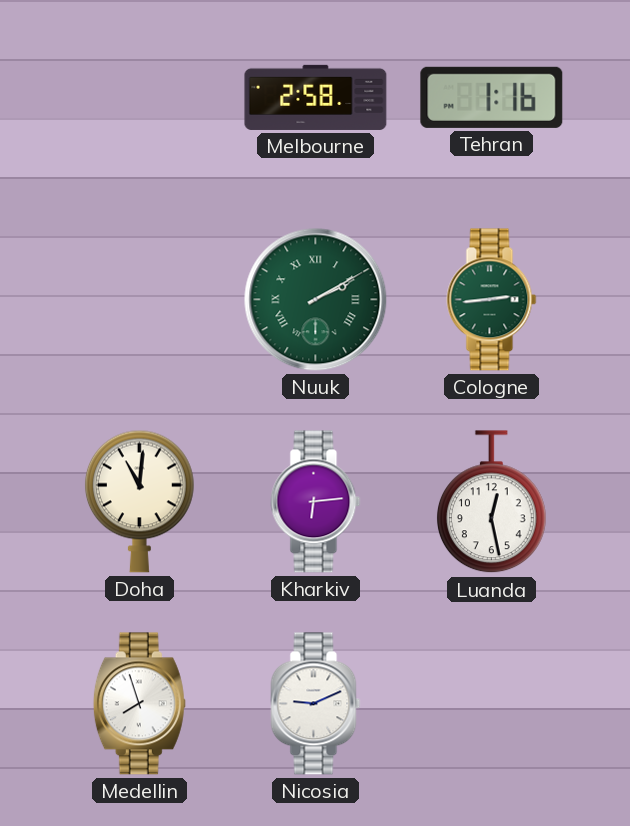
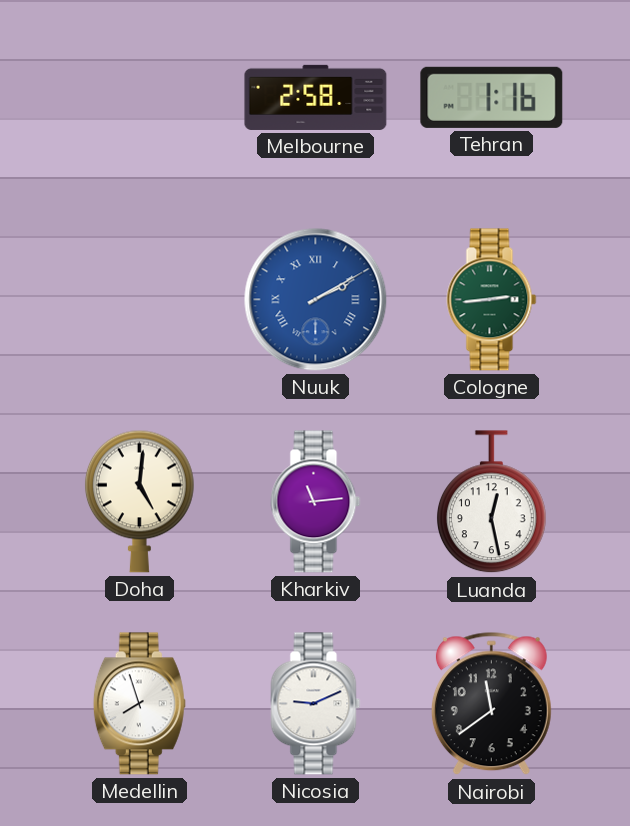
Nuuk dial: green -> blue
Doha: 11:01 -> 5:01
Kharkiv: 6:14 -> 11:14
Nairobi: none -> 11:39
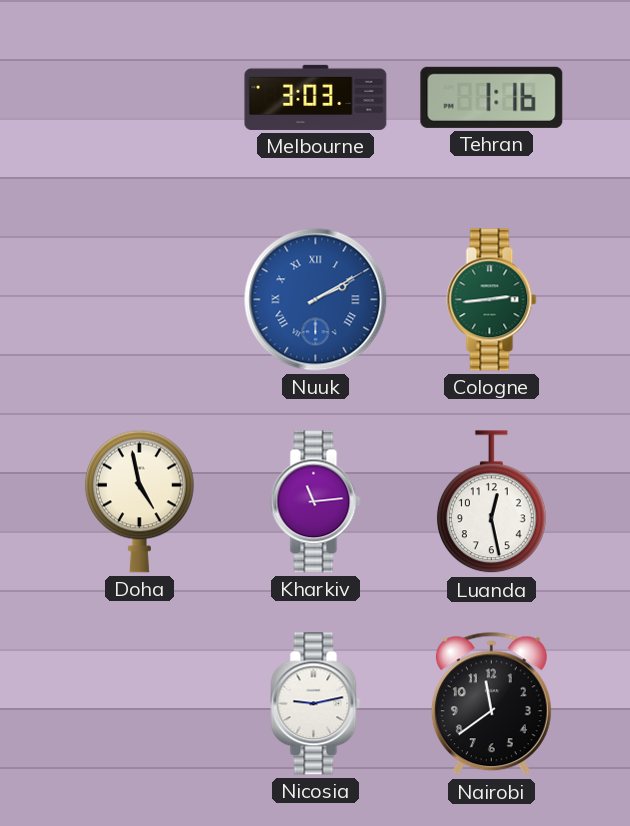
Melbourne: 2:58 -> 3:03
Doha: 5:01 -> 4:58
Medellin: 7:57 -> none
Nicosia: 9:11 -> 9:13
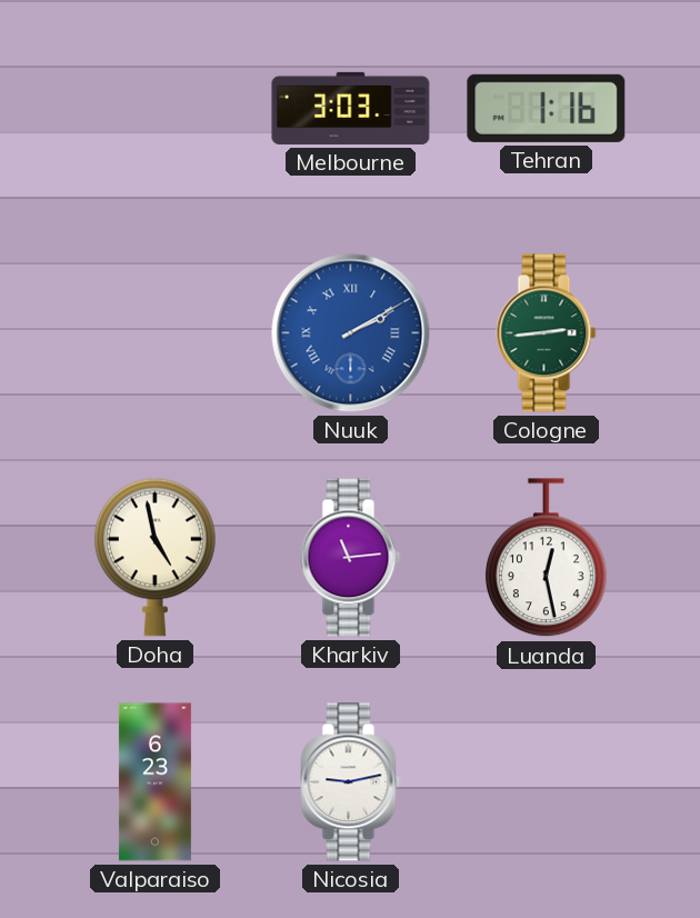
Valparaiso: none -> 6:23
Nairobi: 11:39 -> none
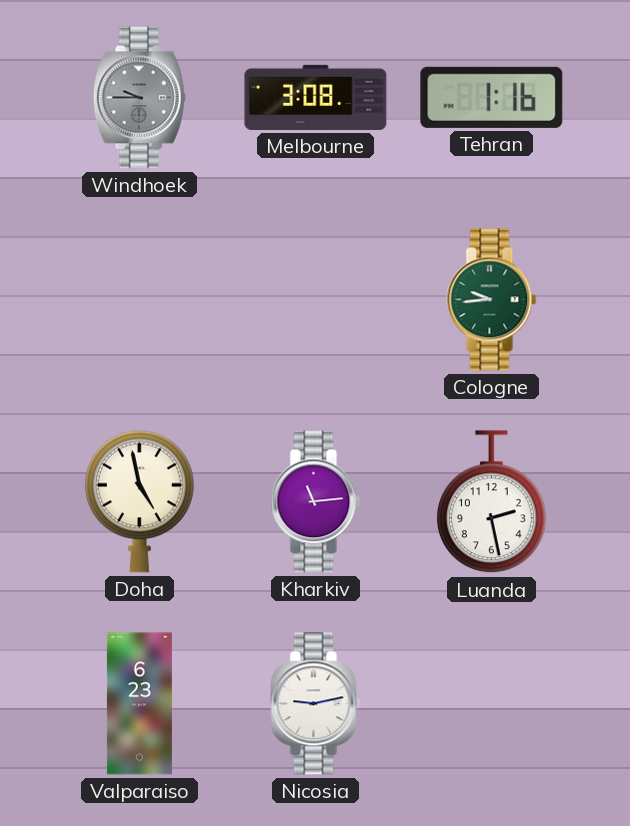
Windhoek: none -> 9:45
Melbourne: 3:03 -> 3:08
Nuuk: 2:10 -> none
Cologne: 2:44 -> 9:44
Luanda: 12:28 -> 2:28
